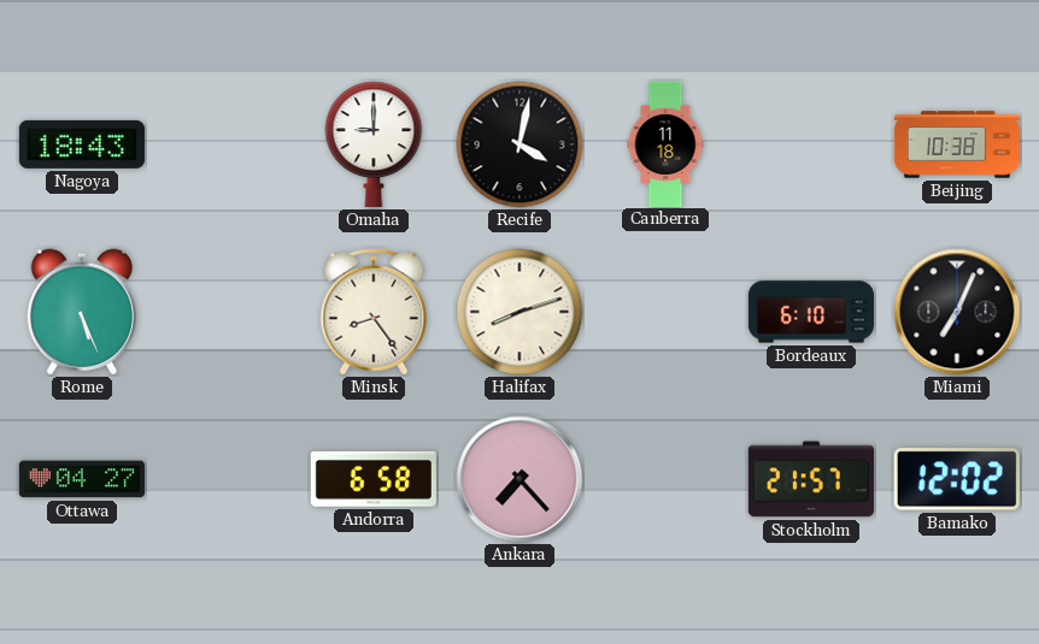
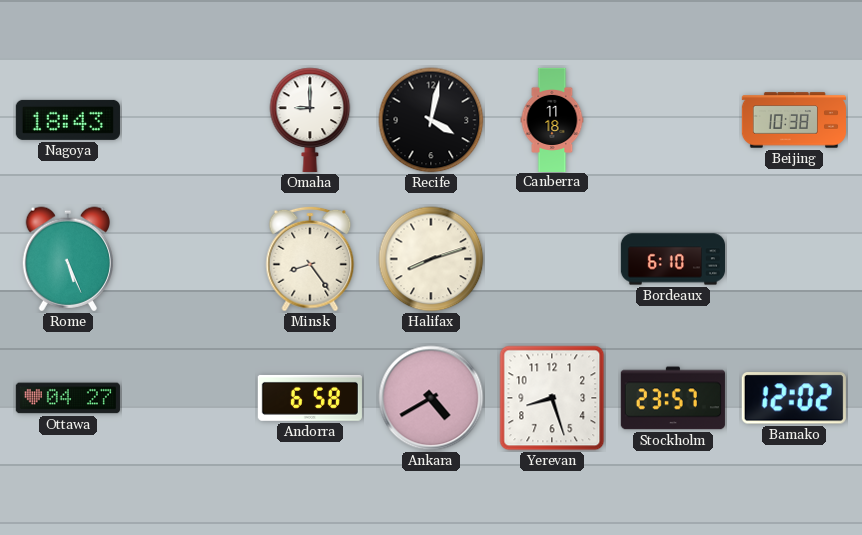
Miami: 7:04 -> none
Ankara: 7:23 -> 4:40
Yerevan: none -> 8:27
Stockholm: 21:57 -> 23:57
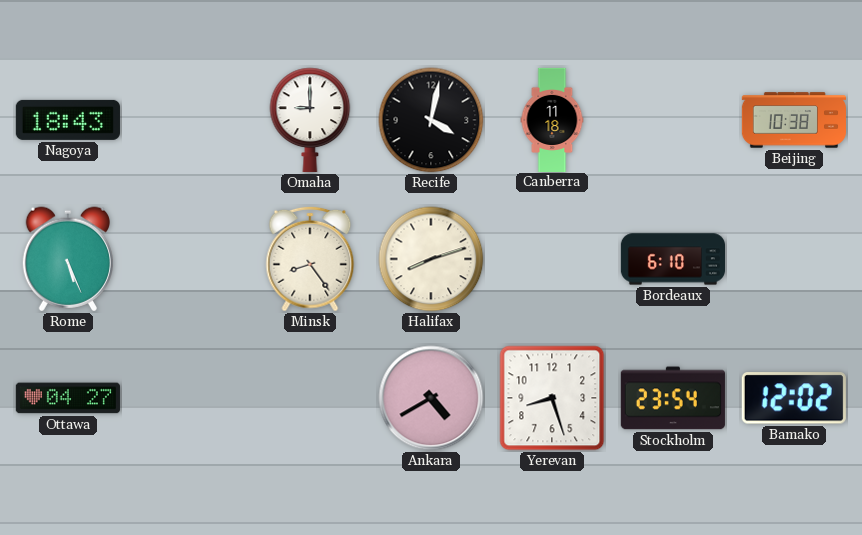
Andorra: 6:58 -> none
Stockholm: 23:57 -> 23:54
